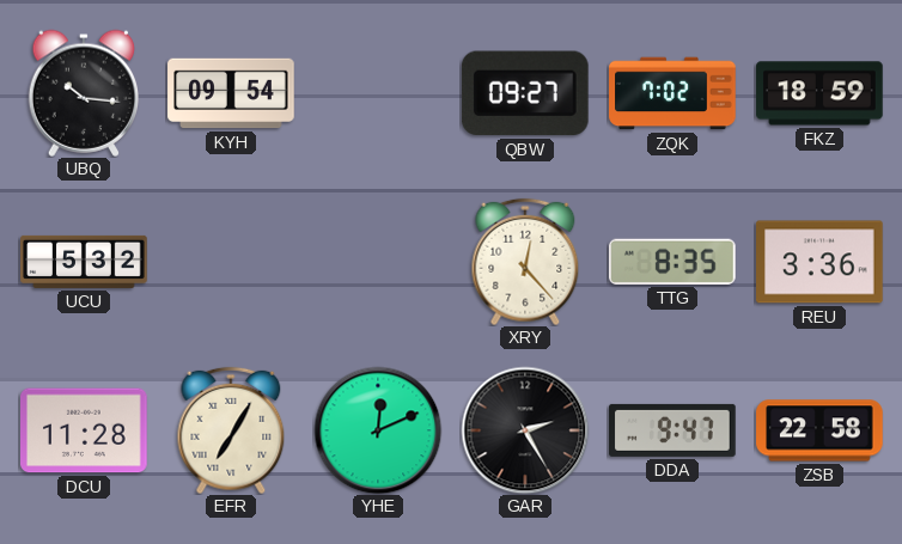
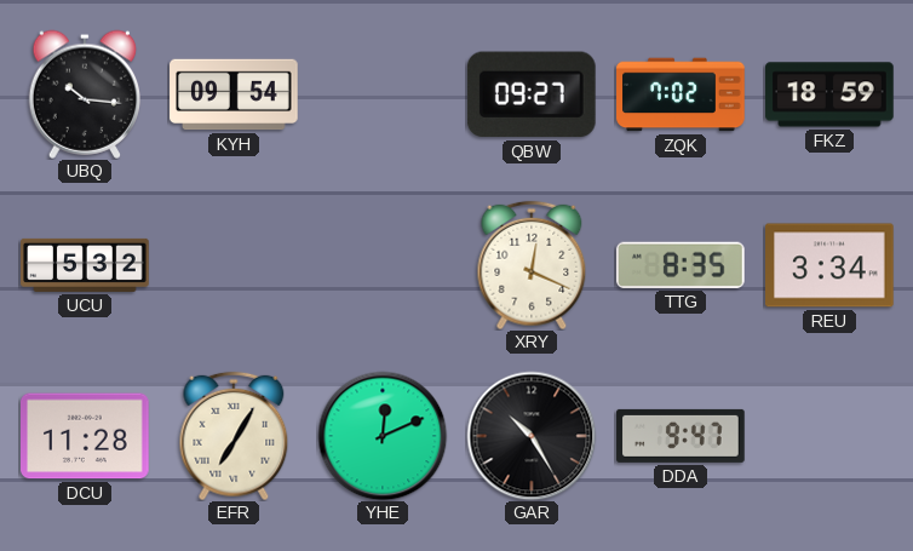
XRY: 12:23 -> 12:19
REU: 3:36 -> 3:34
GAR: 2:25 -> 10:25
ZSB: 22:58 -> none
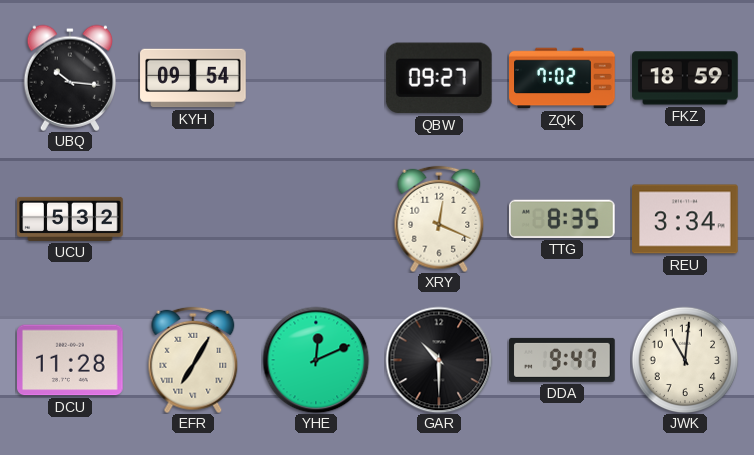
GAR: 10:25 -> 10:30
JWK: none -> 11:01
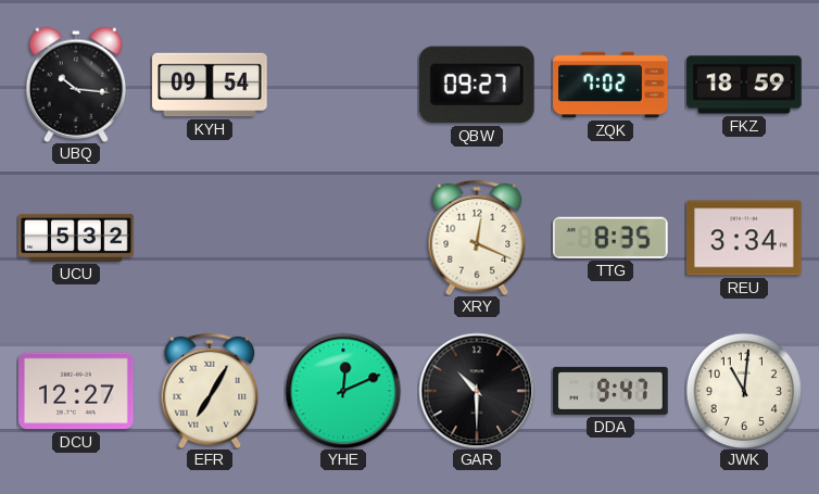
DCU: 11:28 -> 12:27
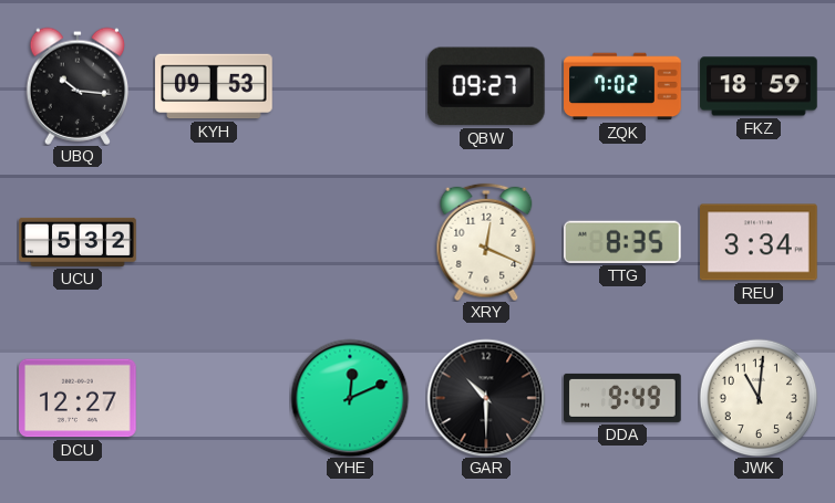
KYH: 09:54 -> 09:53
EFR: 7:05 -> none
DDA: 9:47 -> 9:49
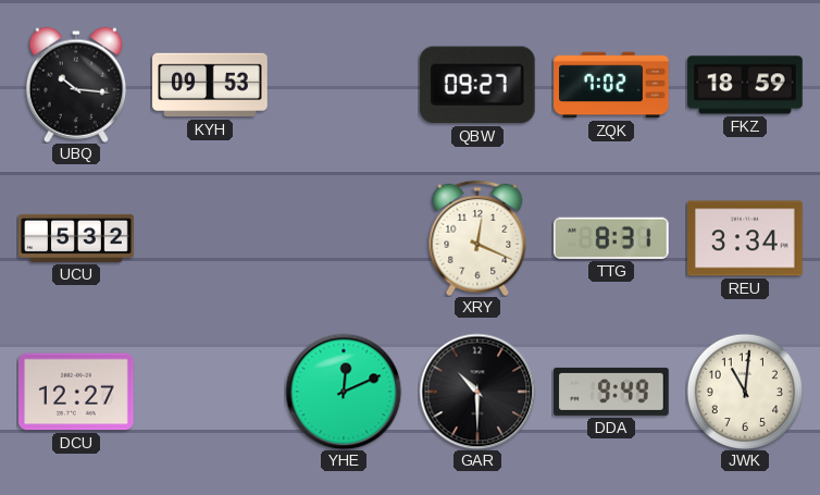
TTG: 8:35 -> 8:31
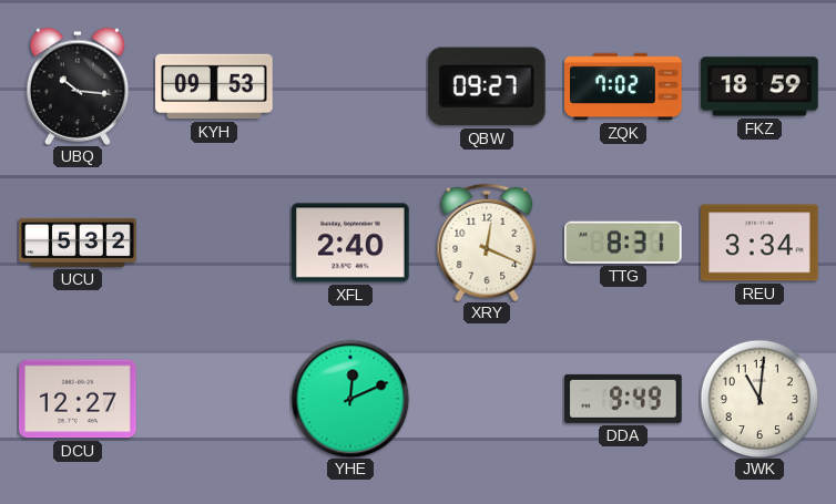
XFL: none -> 2:40
GAR: 10:30 -> none
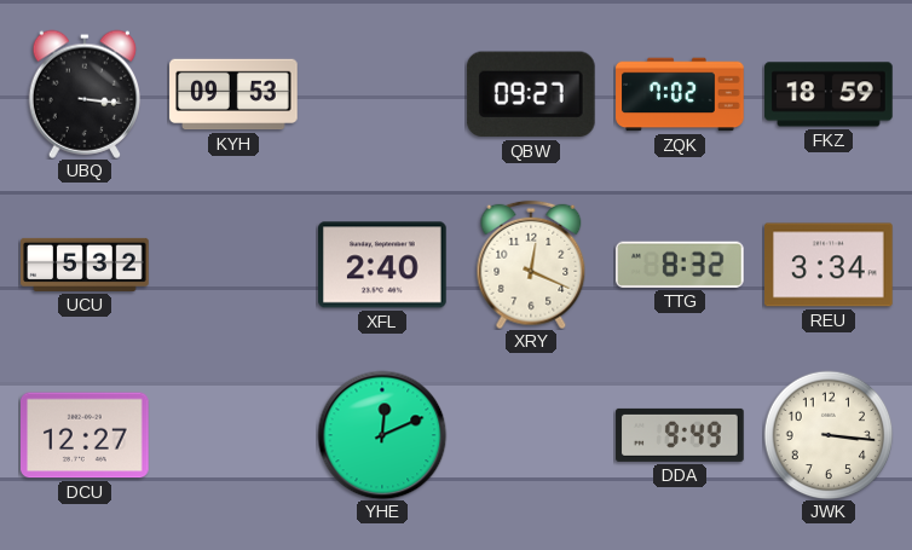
UBQ: 10:16 -> 3:16
TTG: 8:31 -> 8:32
JWK: 11:01 -> 3:16
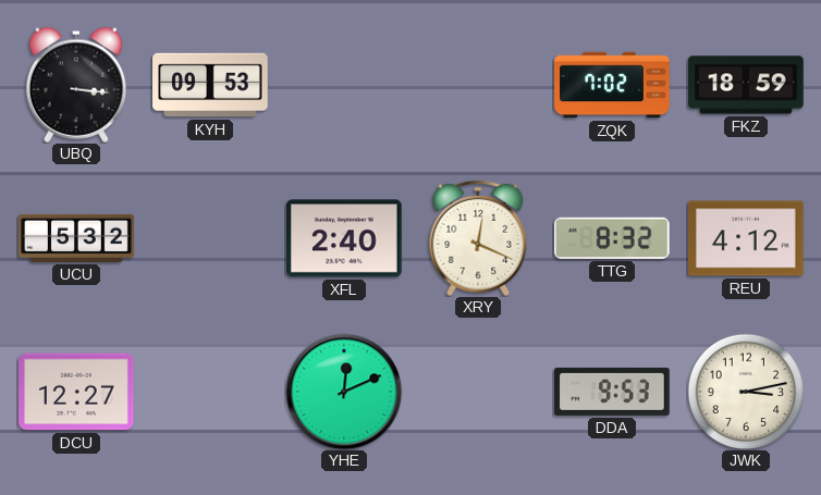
QBW: 09:27 -> none
REU: 3:34 -> 4:12
DDA: 9:49 -> 9:53
JWK: 3:16 -> 3:13
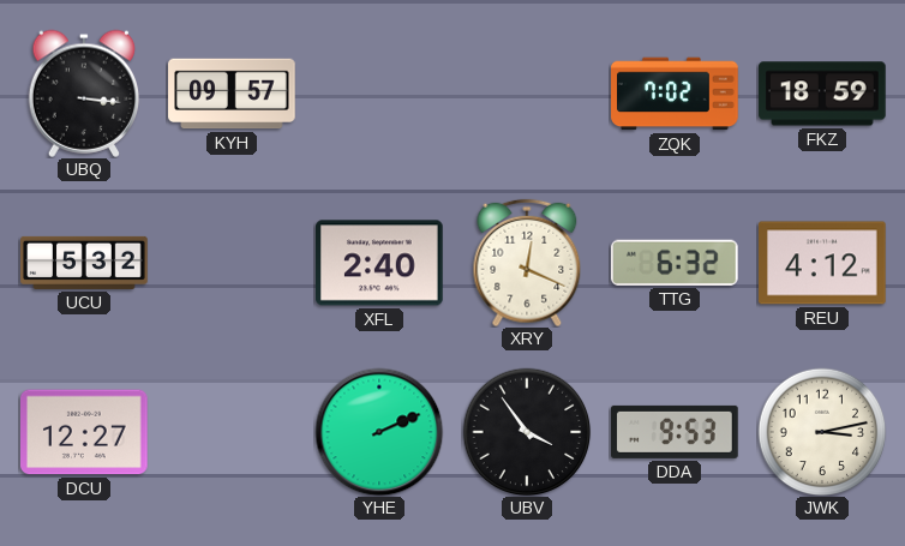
KYH: 09:53 -> 09:57
TTG: 8:32 -> 6:32
YHE: 12:11 -> 2:11
UBV: none -> 3:54
